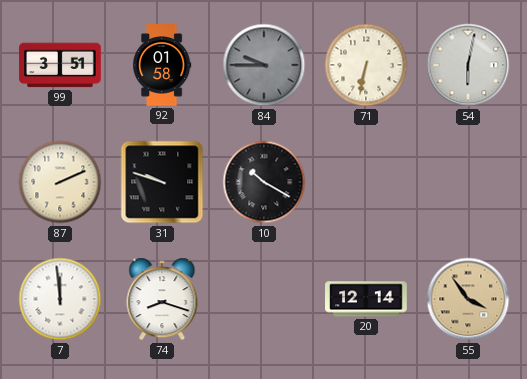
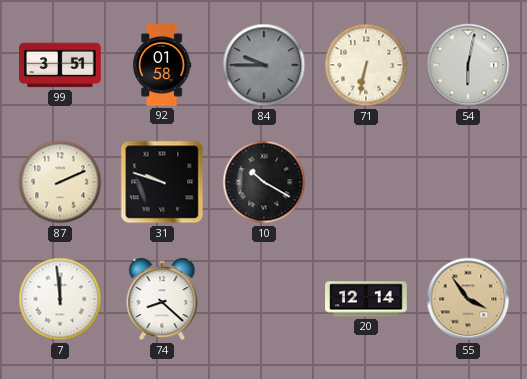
74: 8:18 -> 8:22
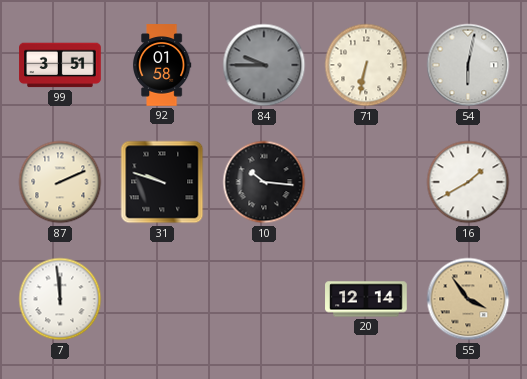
10: 10:20 -> 10:16
16: none -> 1:40
74: 8:22 -> none
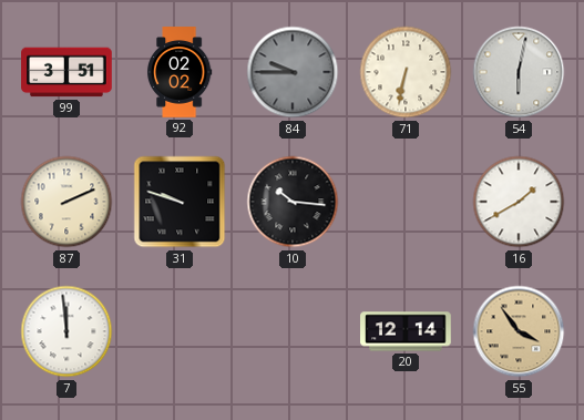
92: 01:58 -> 02:02
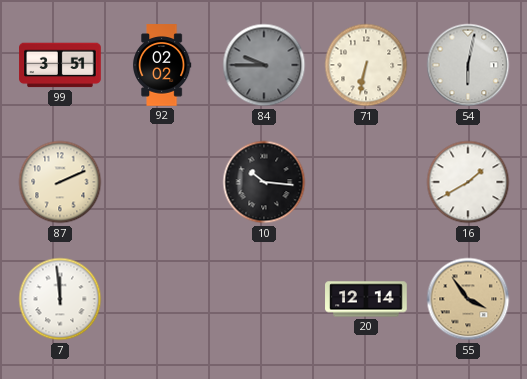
31: 9:48 -> none
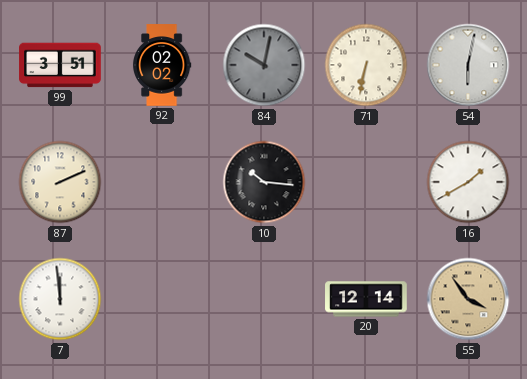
84: 9:45 -> 10:02
